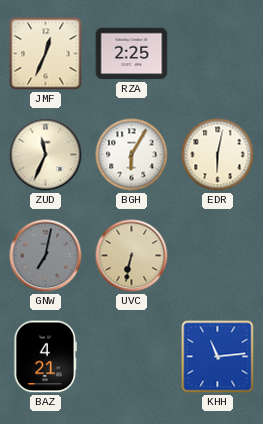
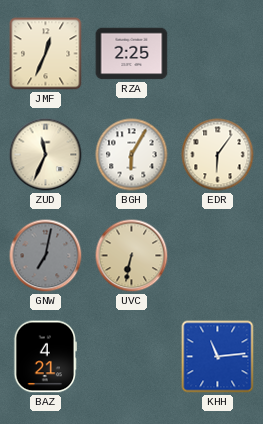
EDR: 6:02 -> 6:06
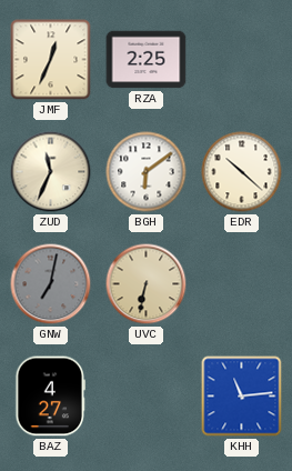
BGH: 6:05 -> 6:09
EDR: 6:06 -> 10:22
BAZ: 4:21 -> 4:27
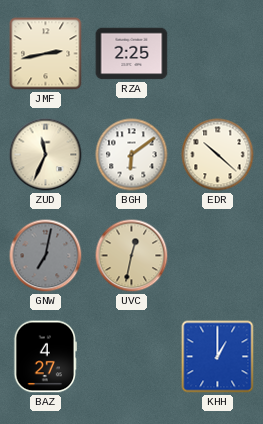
JMF: 12:34 -> 2:43
UVC: 6:32 -> 12:32
KHH: 11:14 -> 1:00
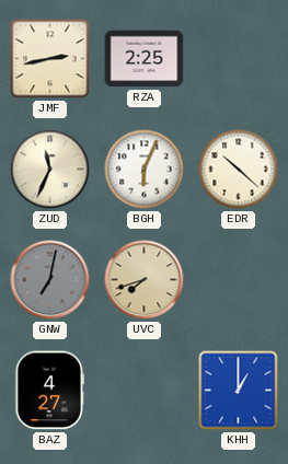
BGH: 6:09 -> 6:04
UVC: 12:32 -> 7:42
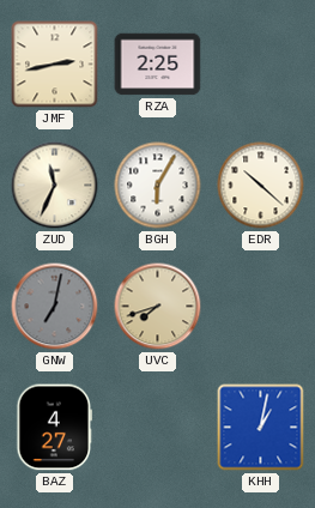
BGH: 6:04 -> 6:05
KHH: 1:00 -> 1:02
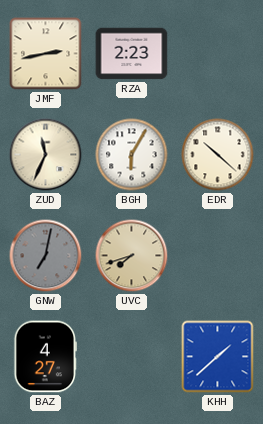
RZA: 2:25 -> 2:23
KHH: 1:02 -> 1:38
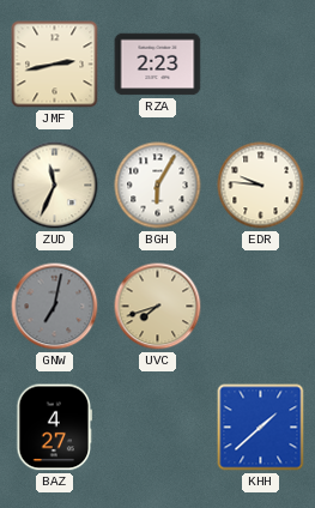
EDR: 10:22 -> 9:46
